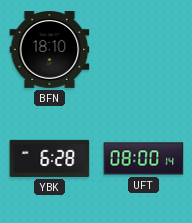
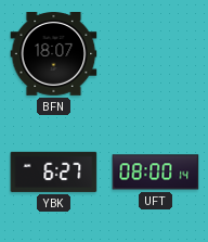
BFN: 18:10 -> 18:07
YBK: 6:28 -> 6:27
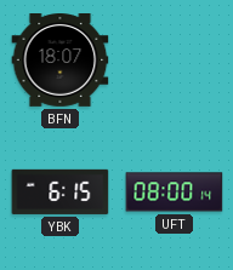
YBK: 6:27 -> 6:15
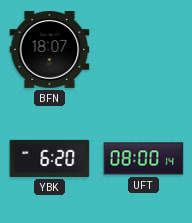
YBK: 6:15 -> 6:20
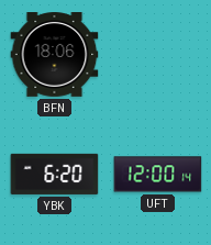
BFN: 18:07 -> 18:06
UFT: 08:00 -> 12:00
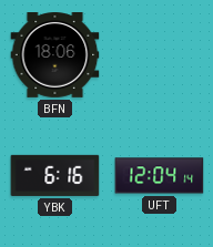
YBK: 6:20 -> 6:16
UFT: 12:00 -> 12:04
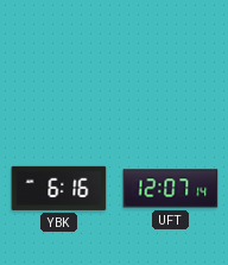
BFN: 18:06 -> none
UFT: 12:04 -> 12:07
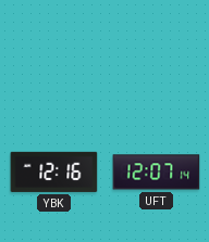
YBK: 6:16 -> 12:16
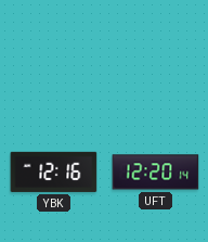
UFT: 12:07 -> 12:20
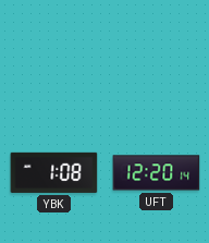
YBK: 12:16 -> 1:08
